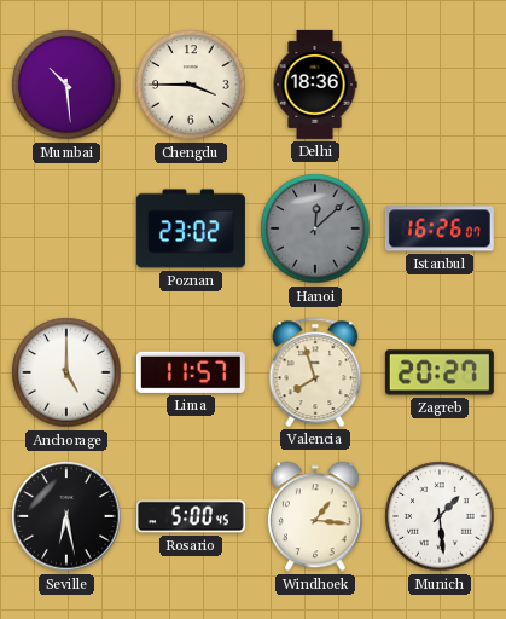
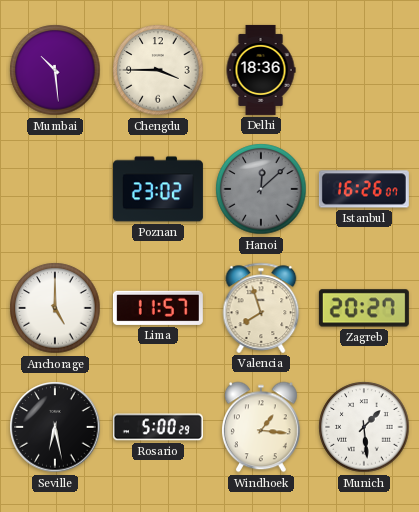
Rosario: 5:00:45 -> 5:00:29
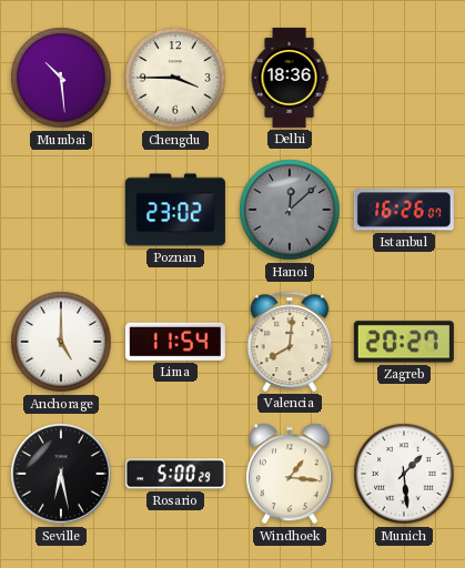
Lima: 11:57 -> 11:54
Valencia: 7:57 -> 8:01
